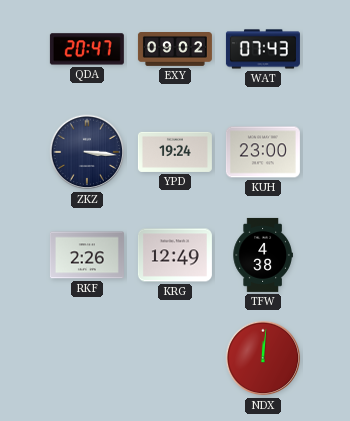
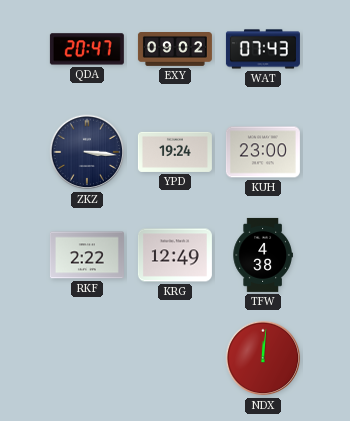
RKF: 2:26 -> 2:22
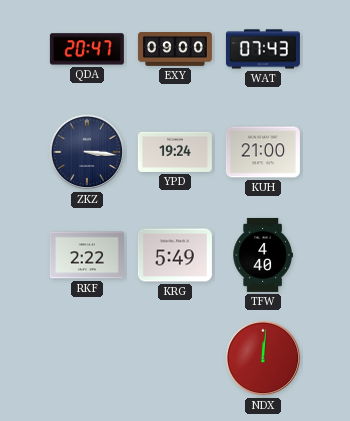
EXY: 09:02 -> 09:00
KUH: 23:00 -> 21:00
KRG: 12:49 -> 5:49
TFW: 4:38 -> 4:40
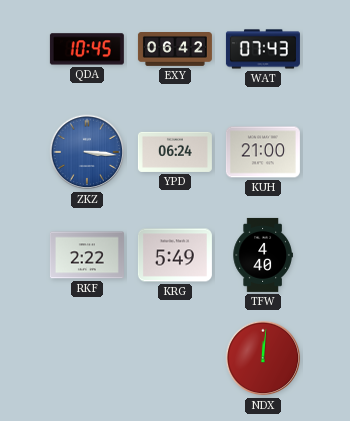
QDA: 20:47 -> 10:45
EXY: 09:00 -> 06:42
ZKZ dial: navy -> blue
YPD: 19:24 -> 06:24
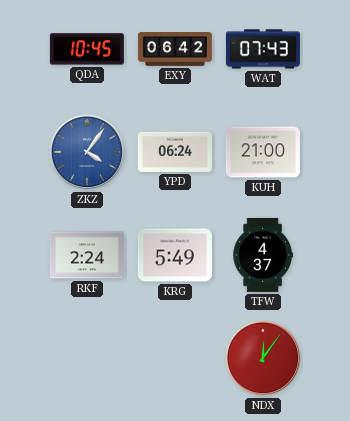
ZKZ: 3:16 -> 4:06
RKF: 2:22 -> 2:24
TFW: 4:40 -> 4:37
NDX: 12:01 -> 12:06
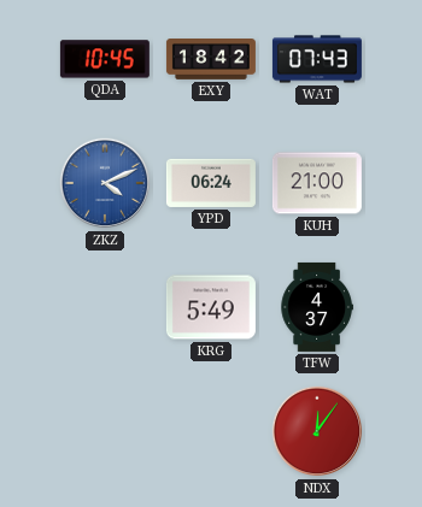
EXY: 06:42 -> 18:42
ZKZ: 4:06 -> 4:11
RKF: 2:24 -> none
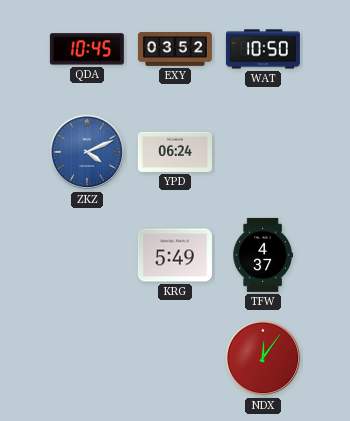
EXY: 18:42 -> 03:52
WAT: 07:43 -> 10:50
KUH: 21:00 -> none
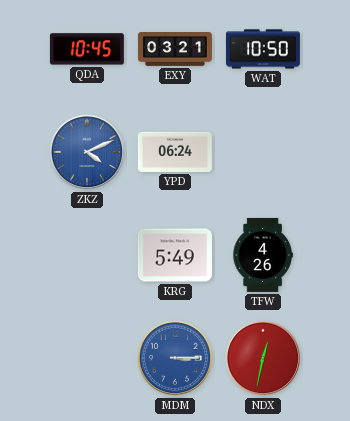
EXY: 03:52 -> 03:21
TFW: 4:37 -> 4:26
MDM: none -> 3:15
NDX: 12:06 -> 12:32
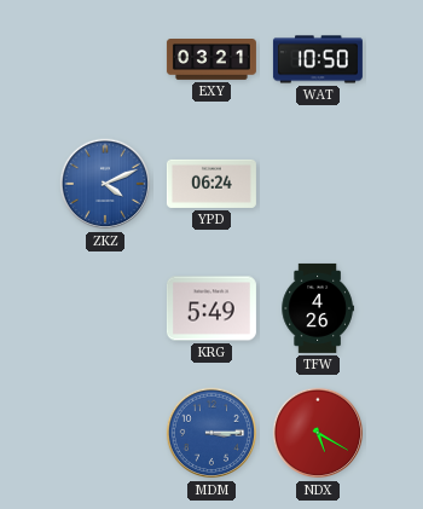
QDA: 10:45 -> none
NDX: 12:32 -> 5:20
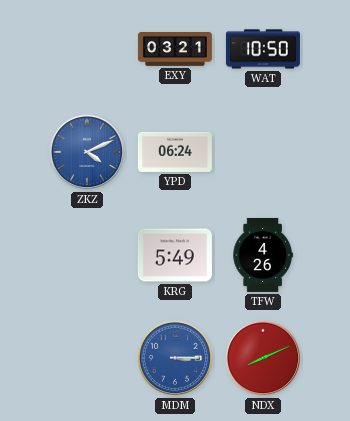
NDX: 5:20 -> 8:11
